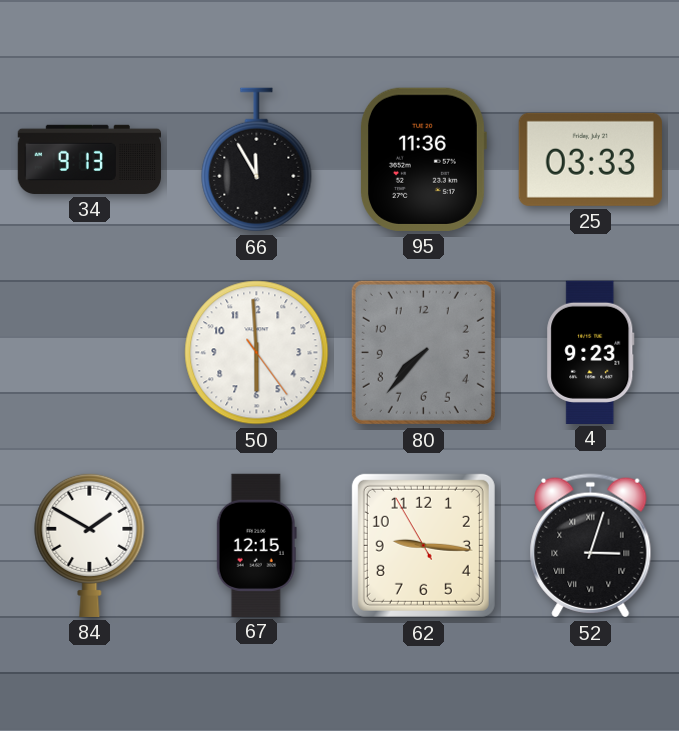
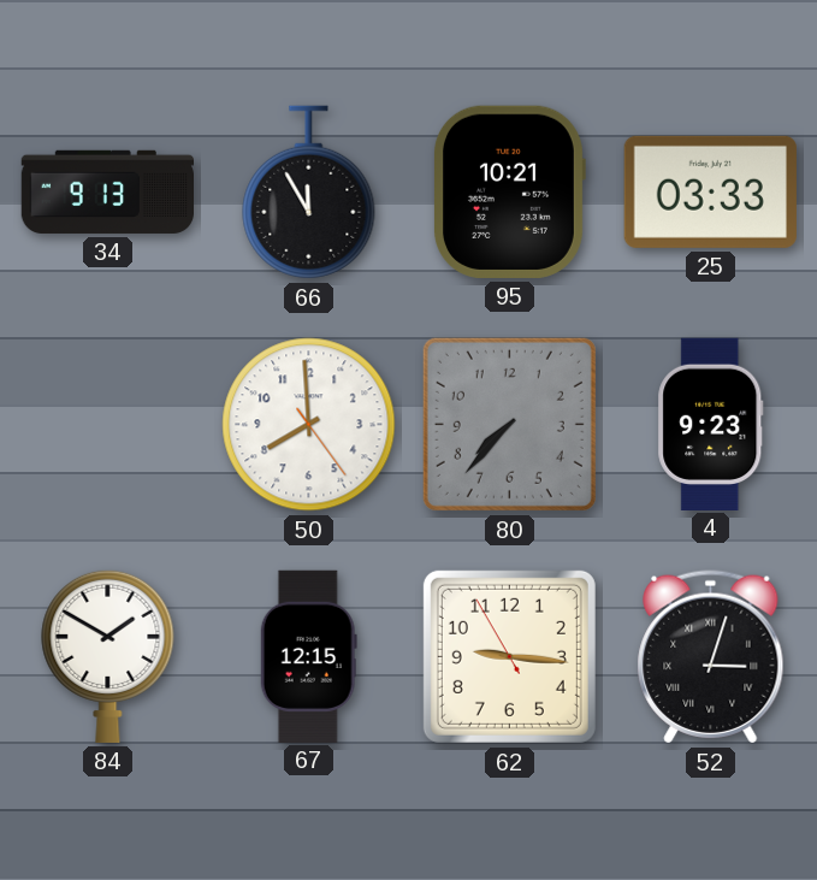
95: 11:36 -> 10:21
50: 5:59 -> 7:59
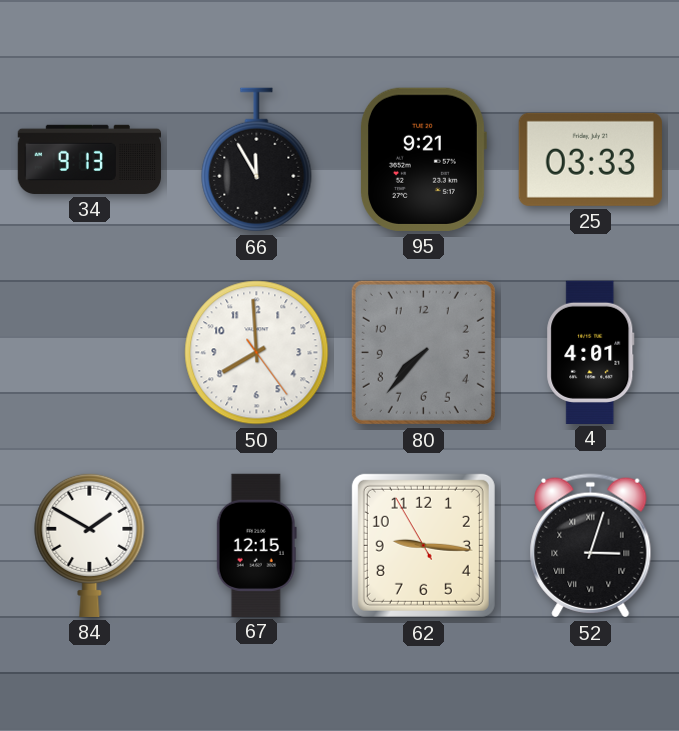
95: 10:21 -> 9:21
4: 9:23 -> 4:01
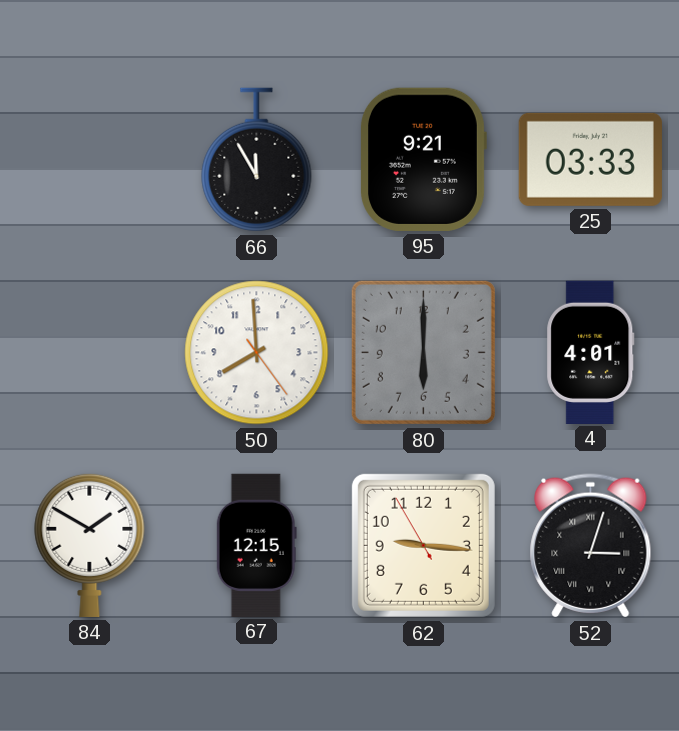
34: 9:13 -> none
80: 7:37 -> 6:00
